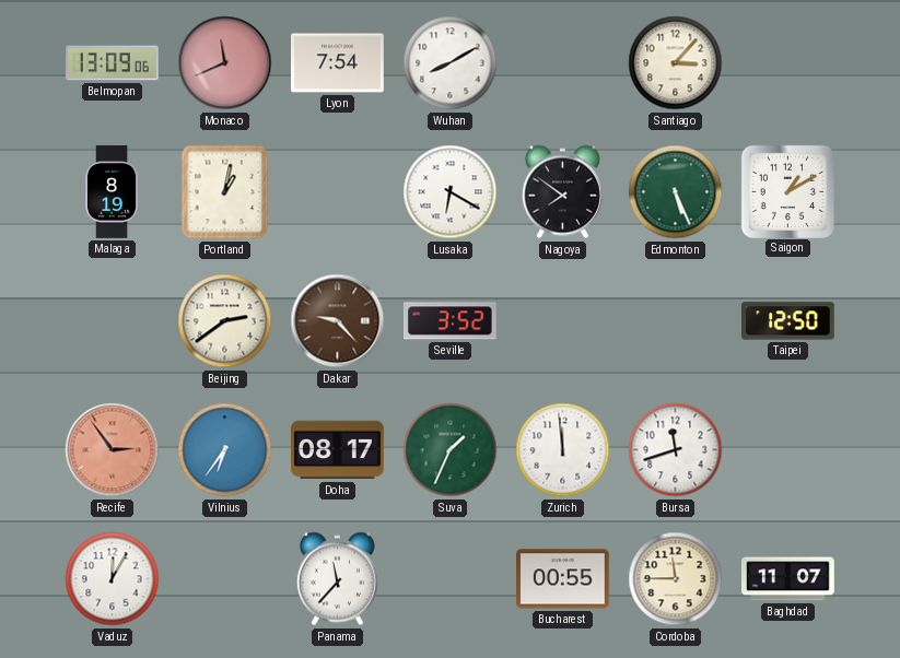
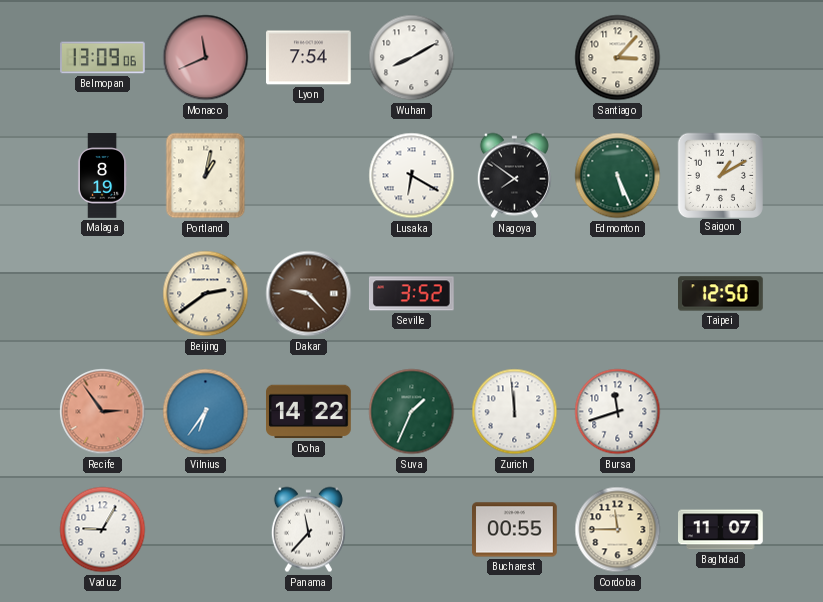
Doha: 08:17 -> 14:22
Vaduz: 12:05 -> 9:05
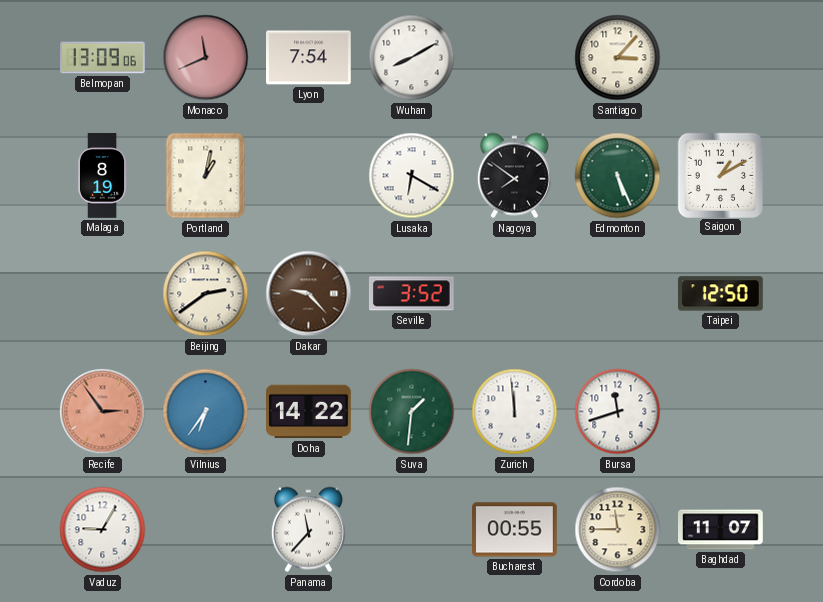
Suva: 1:34 -> 1:31
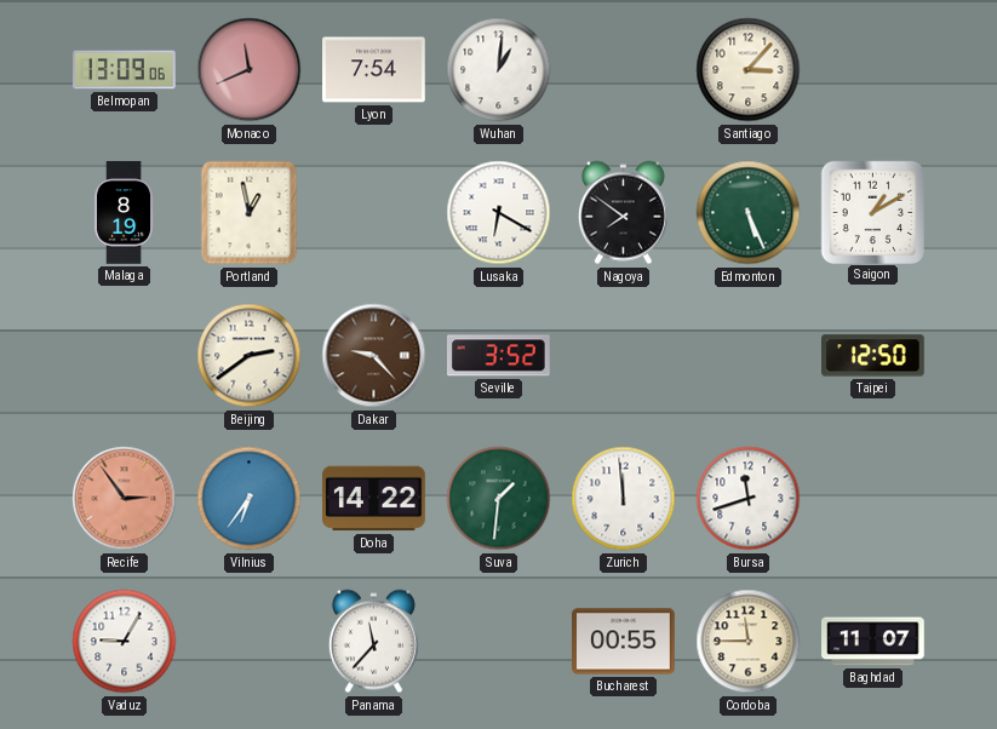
Wuhan: 8:10 -> 1:01
Portland: 1:02 -> 12:58
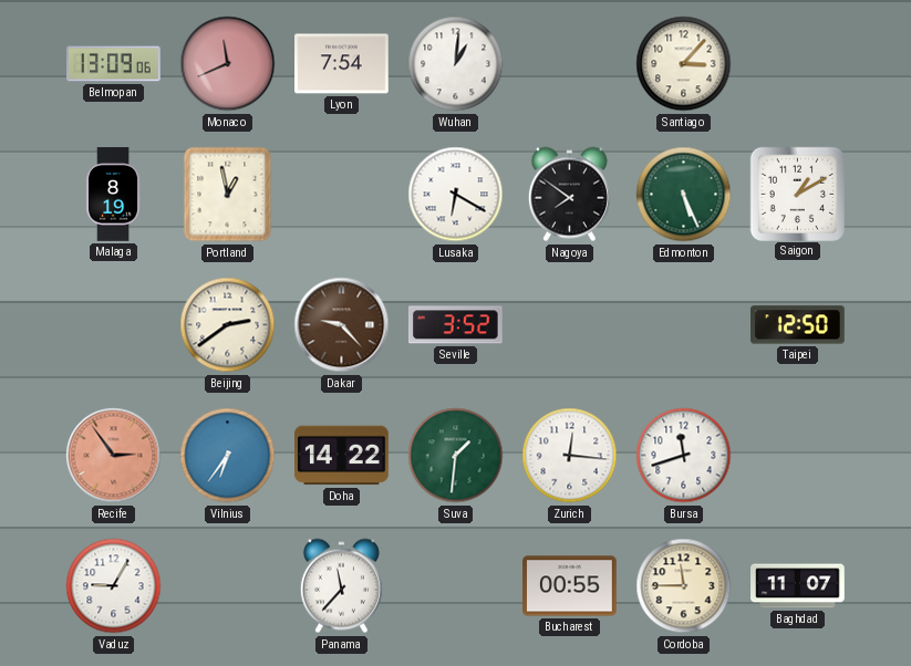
Zurich: 11:59 -> 12:16
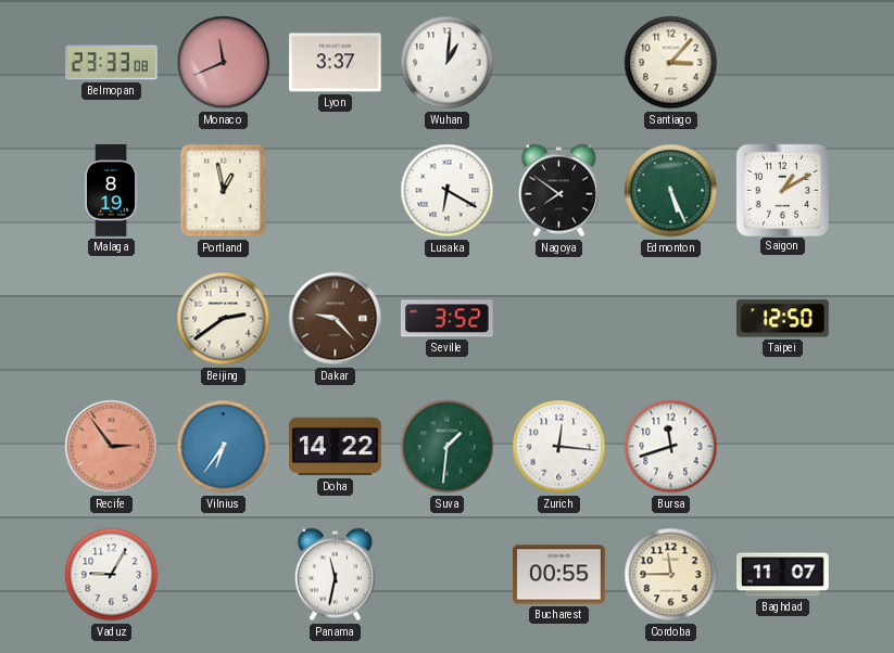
Belmopan: 13:09 -> 23:33
Lyon: 7:54 -> 3:37
Panama: 11:37 -> 11:32
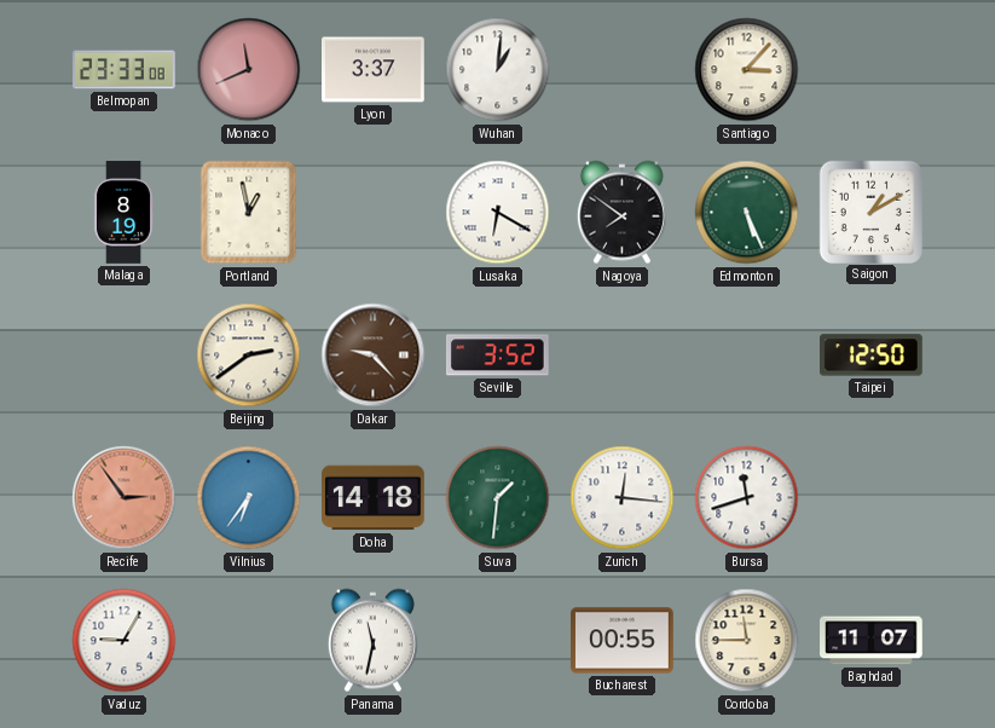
Doha: 14:22 -> 14:18
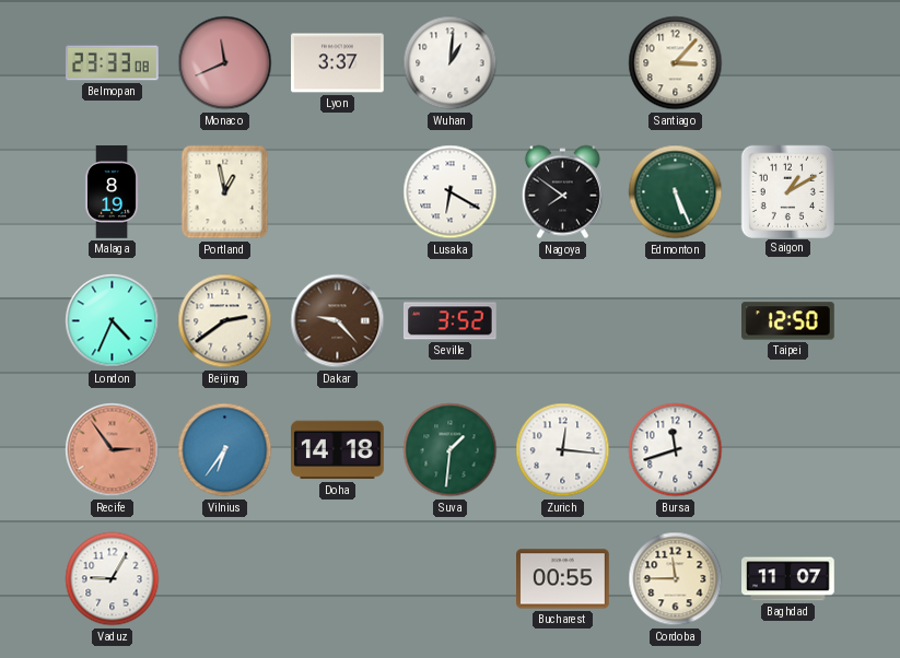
London: none -> 4:34
Panama: 11:32 -> none
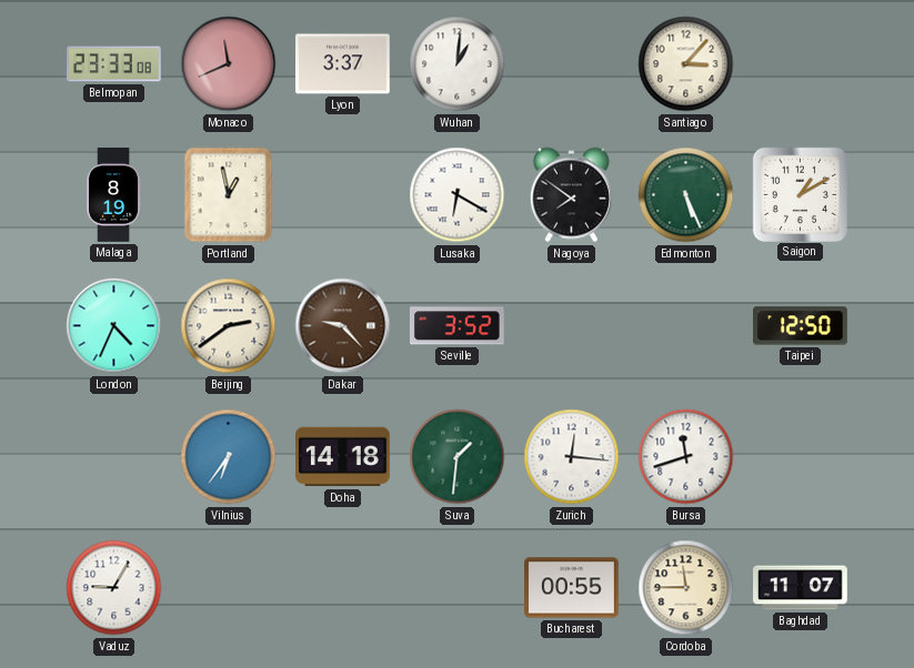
Recife: 2:54 -> none
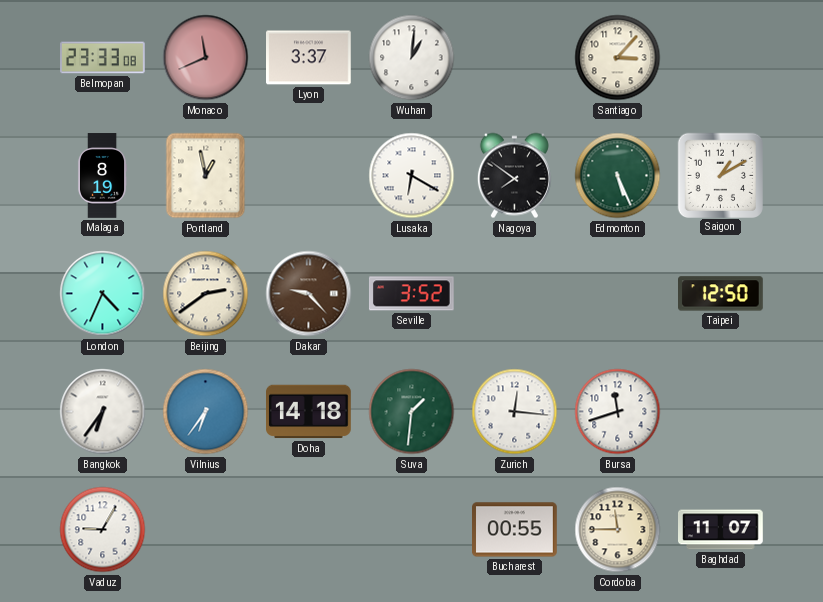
Bangkok: none -> 6:36
